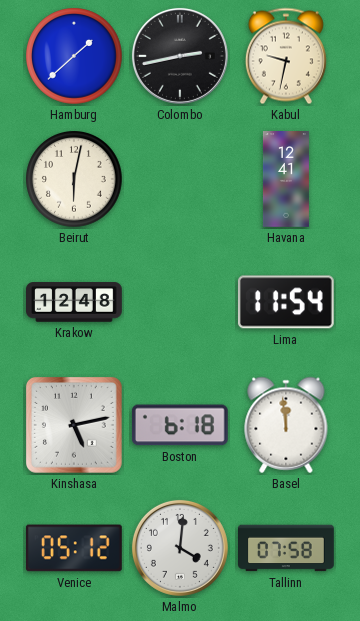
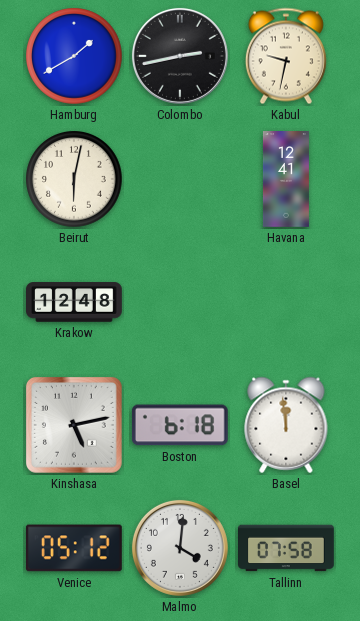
Hamburg: 1:38 -> 1:40
Lima: 11:54 -> none
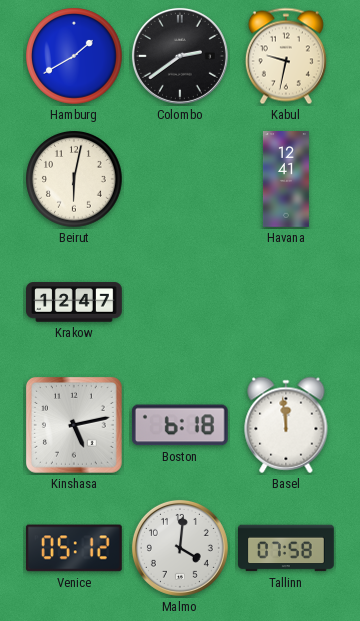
Colombo: 2:43 -> 2:39
Krakow: 12:48 -> 12:47
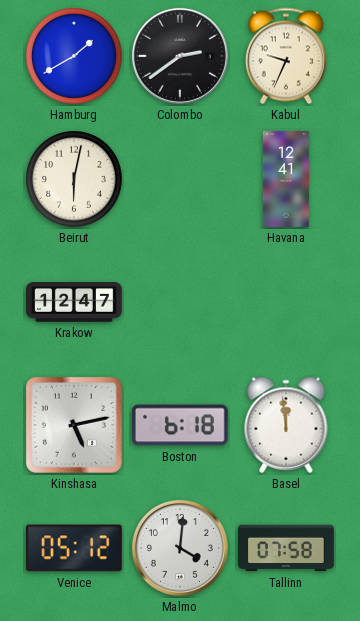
Kabul: 9:32 -> 9:34
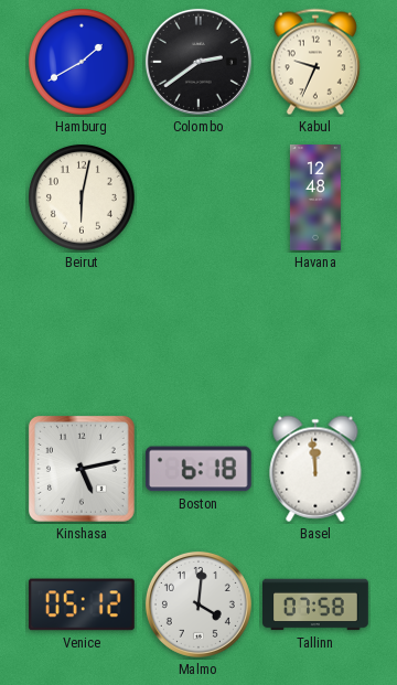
Havana: 12:41 -> 12:48
Krakow: 12:47 -> none
